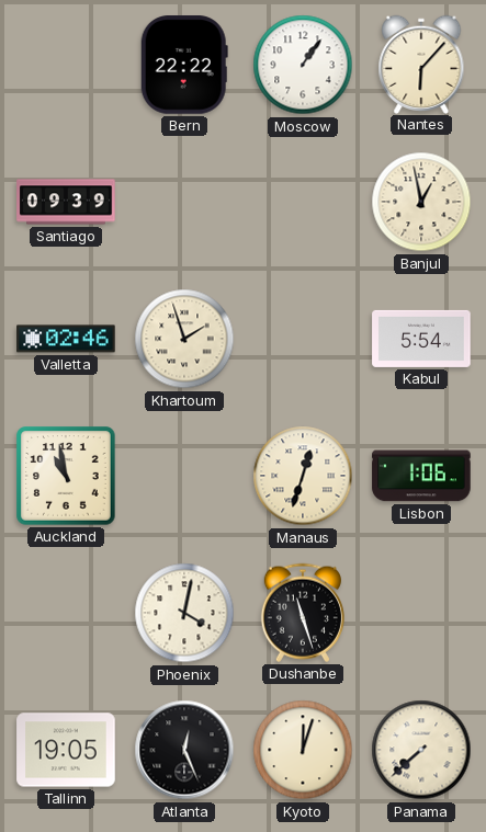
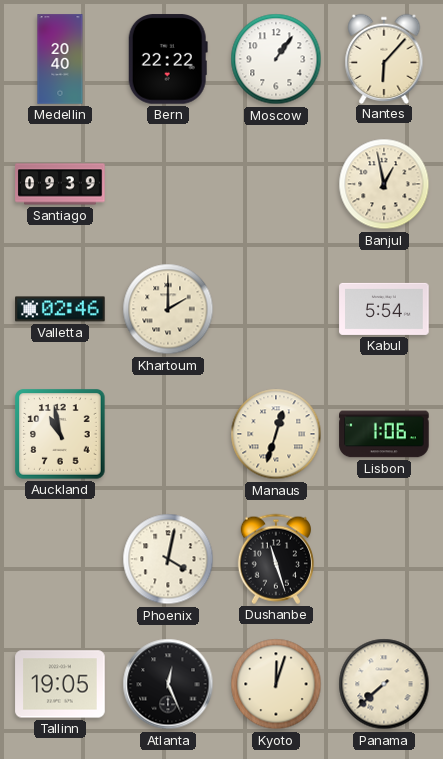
Medellin: none -> 20:40
Khartoum: 1:57 -> 2:00
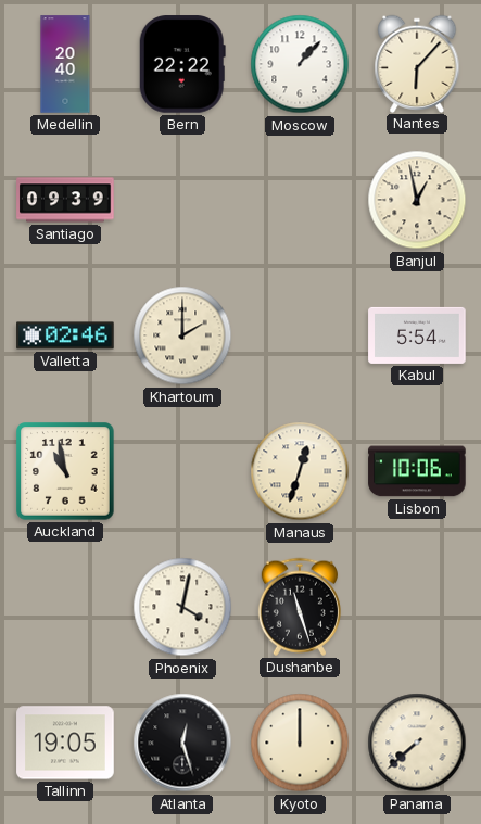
Moscow: 1:06 -> 1:07
Lisbon: 1:06 -> 10:06
Atlanta: 12:26 -> 12:27
Kyoto: 12:03 -> 12:00
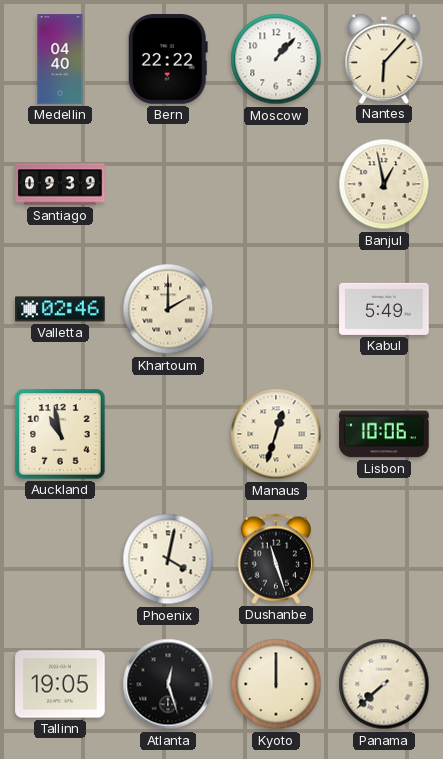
Medellin: 20:40 -> 04:40
Kabul: 5:54 -> 5:49
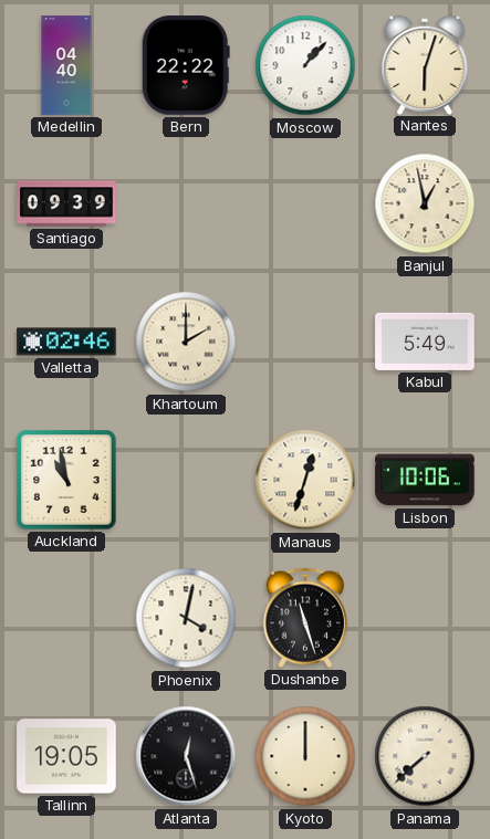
Nantes: 6:07 -> 6:03
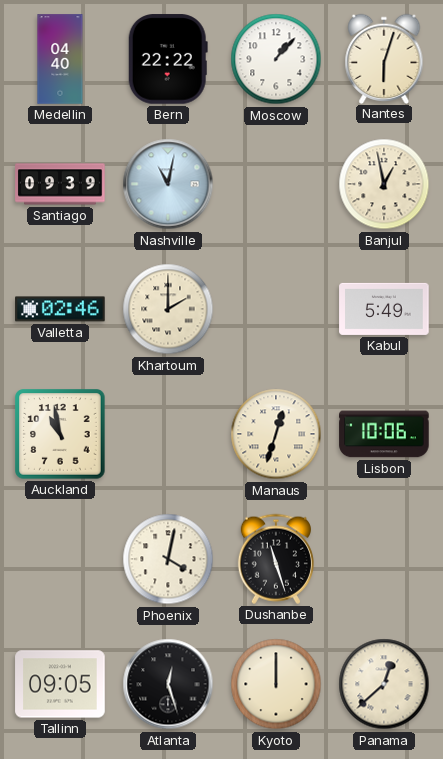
Nashville: none -> 11:02
Tallinn: 19:05 -> 09:05
Panama: 7:38 -> 12:38
